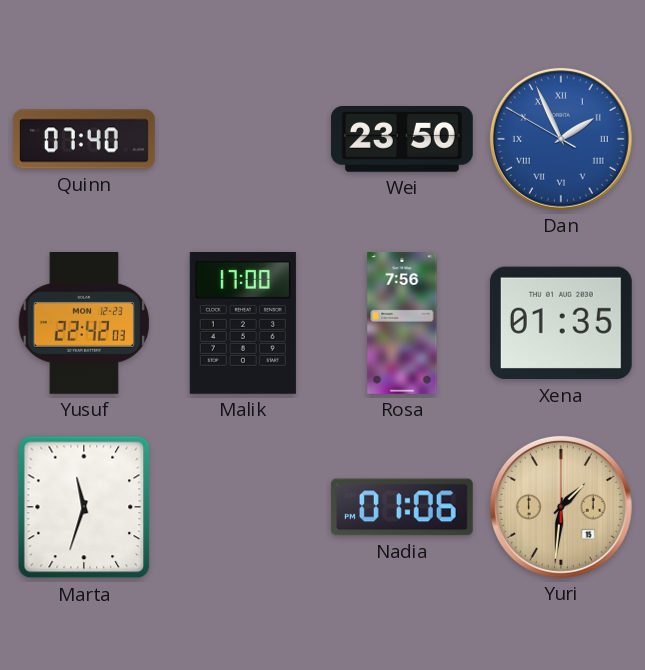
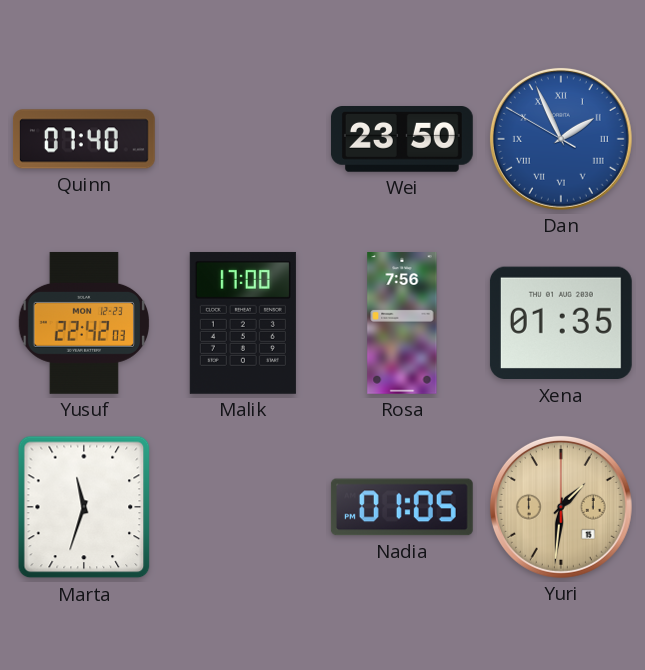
Nadia: 01:06 -> 01:05
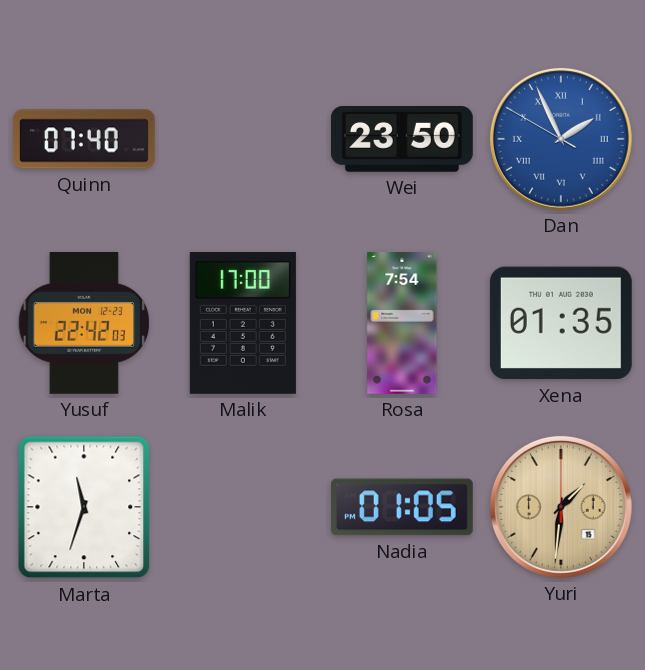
Rosa: 7:56 -> 7:54
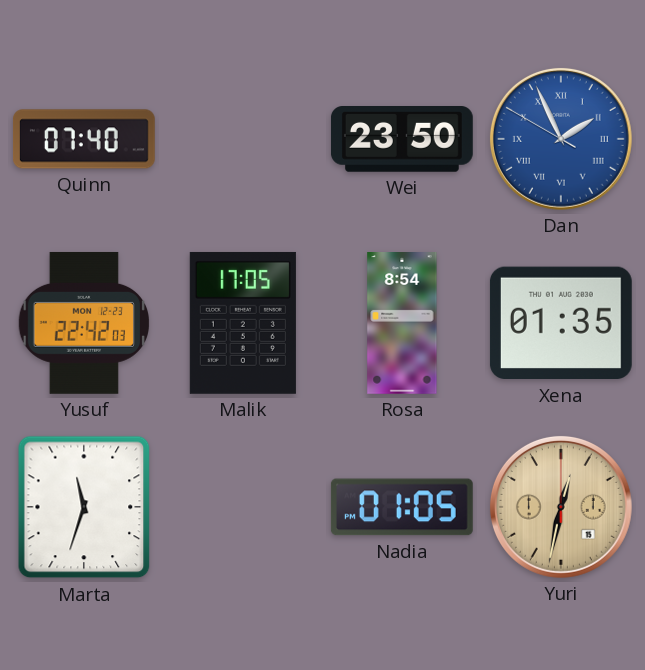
Malik: 17:00 -> 17:05
Rosa: 7:54 -> 8:54
Yuri: 1:31 -> 12:32
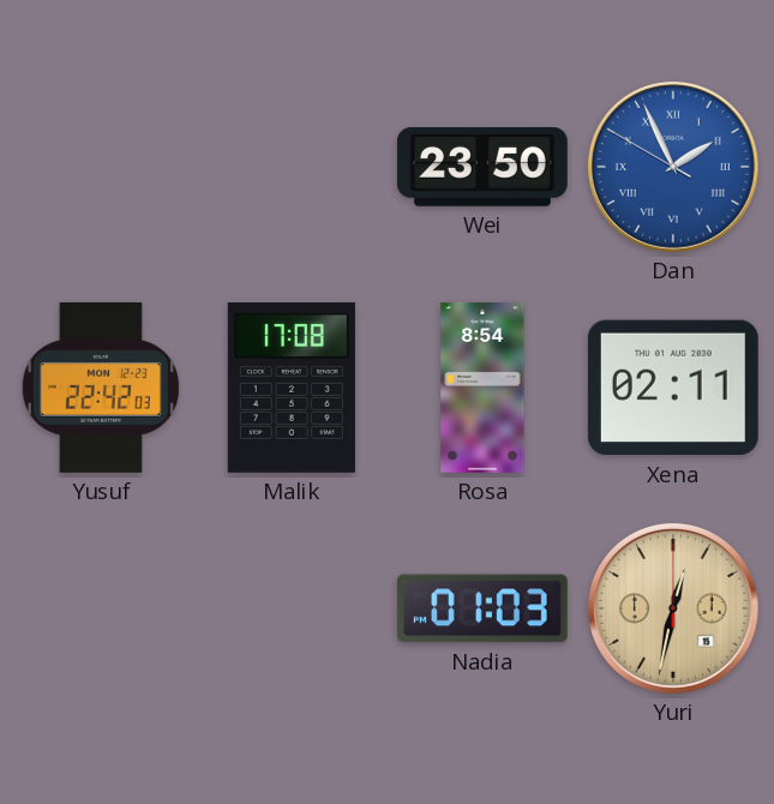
Quinn: 07:40 -> none
Malik: 17:05 -> 17:08
Xena: 01:35 -> 02:11
Marta: 11:33 -> none
Nadia: 01:05 -> 01:03
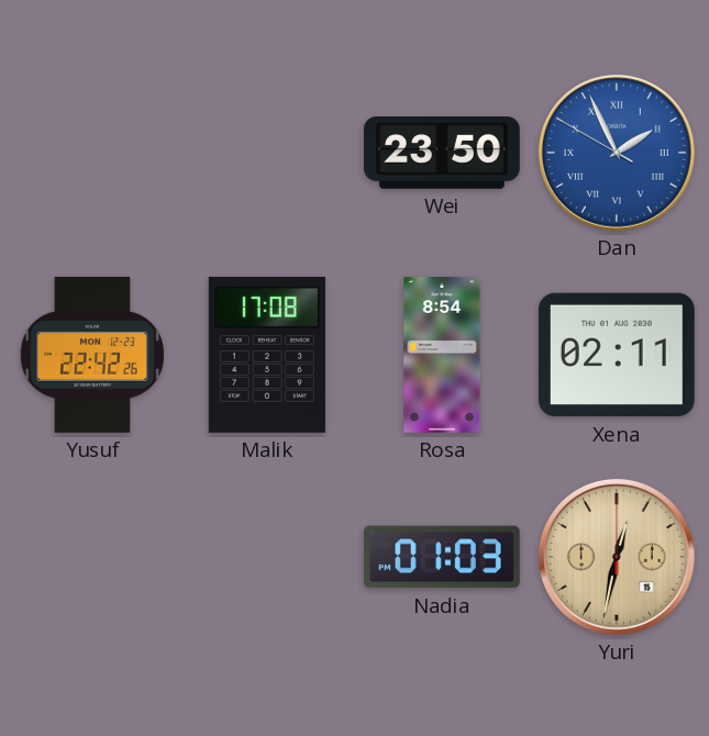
Yusuf: 22:42:03 -> 22:42:26
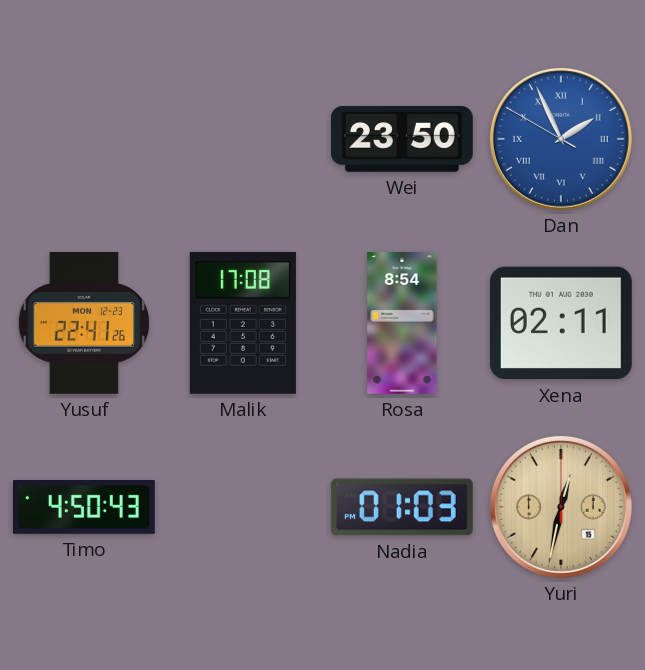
Yusuf: 22:42 -> 22:41
Timo: none -> 4:50
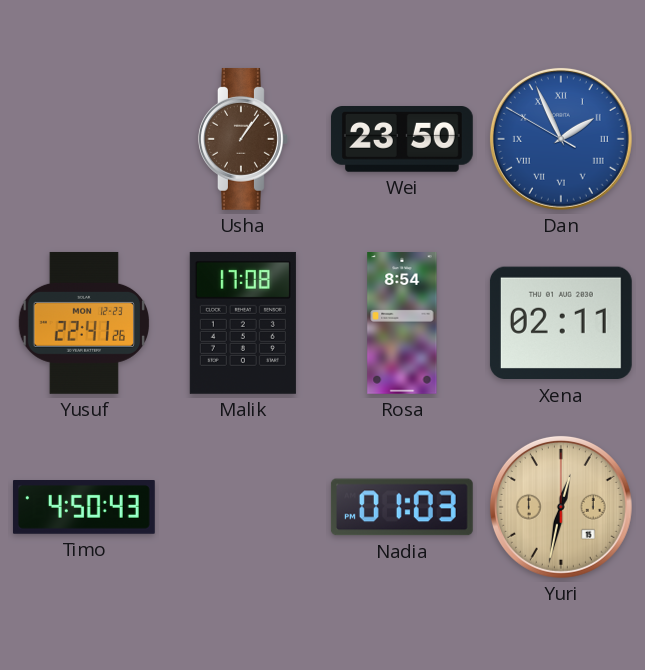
Usha: none -> 1:06
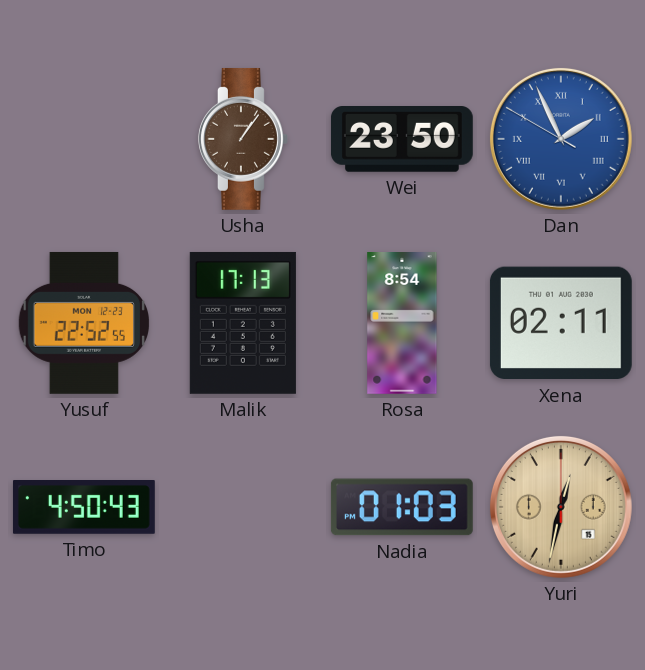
Yusuf: 22:41 -> 22:52
Malik: 17:08 -> 17:13
